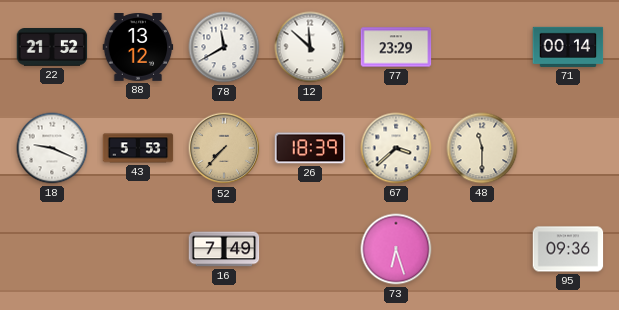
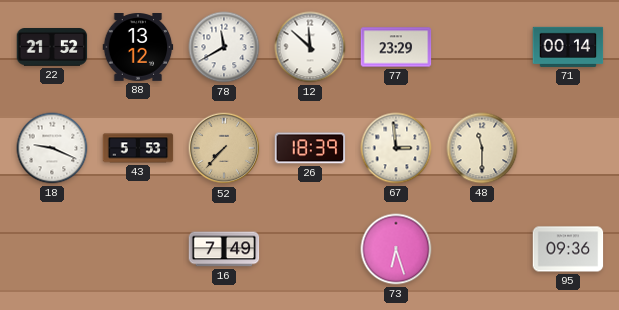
67: 3:38 -> 2:59
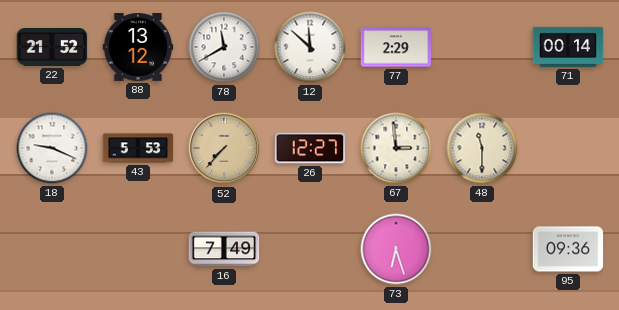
77: 23:29 -> 2:29
26: 18:39 -> 12:27
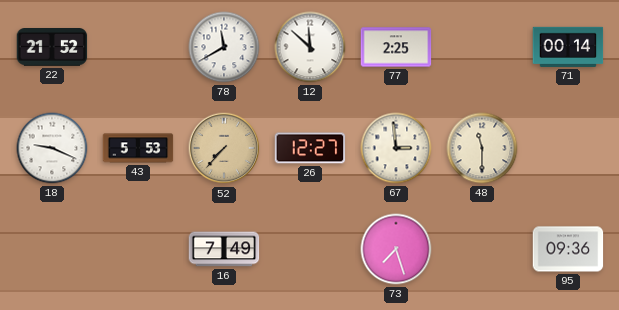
88: 13:12 -> none
77: 2:29 -> 2:25
73: 6:27 -> 7:27
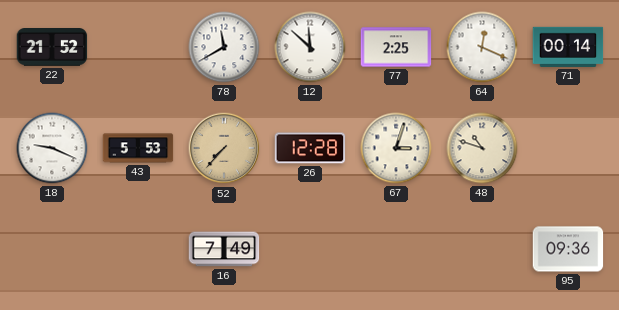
64: none -> 12:19
26: 12:27 -> 12:28
67: 2:59 -> 3:03
48: 11:30 -> 10:48
73: 7:27 -> none
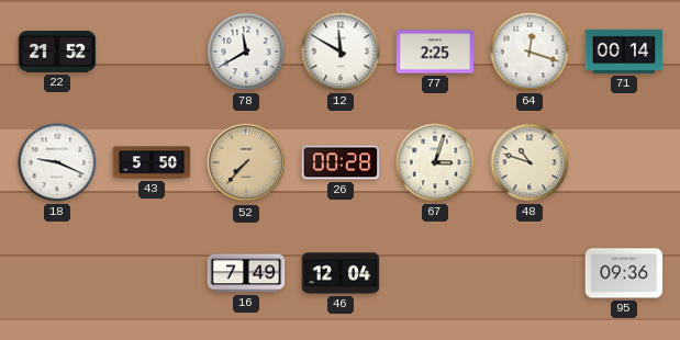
12: 11:52 -> 11:50
64: 12:19 -> 12:18
43: 5:53 -> 5:50
26: 12:28 -> 00:28
46: none -> 12:04
